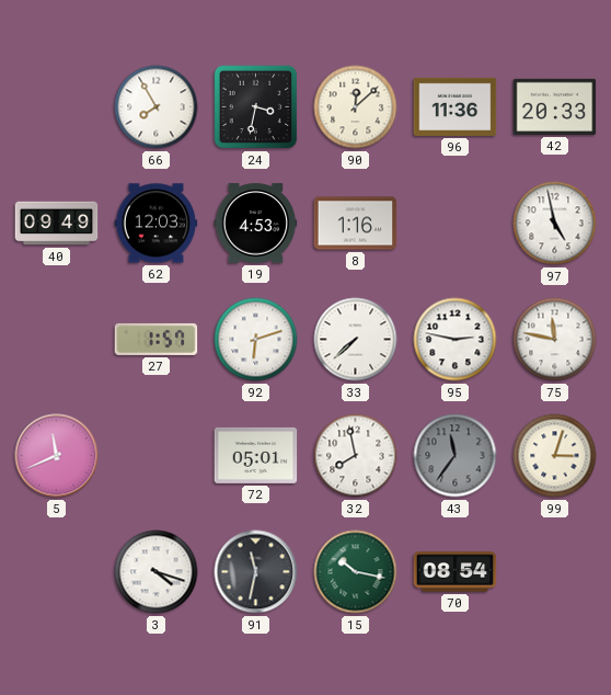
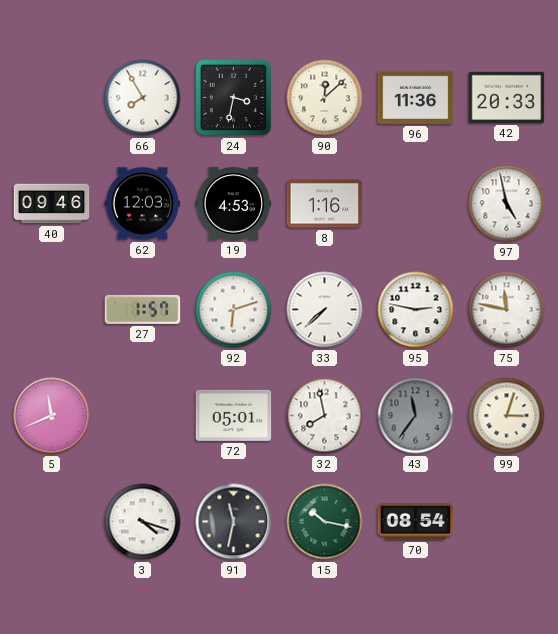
40: 09:49 -> 09:46
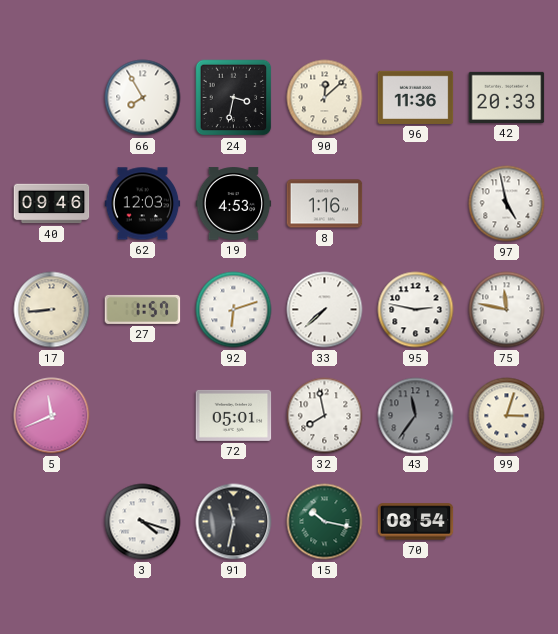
17: none -> 8:44
